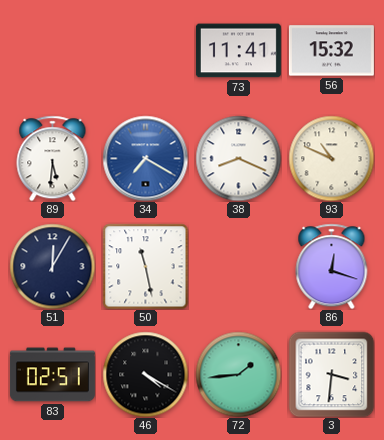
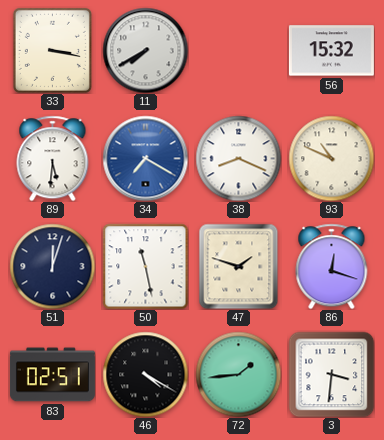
33: none -> 3:17
11: none -> 7:40
73: 11:41 -> none
51: 12:05 -> 12:03
47: none -> 1:48
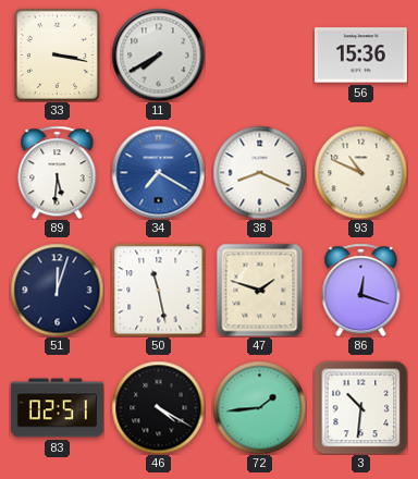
56: 15:32 -> 15:36
3: 3:31 -> 10:31
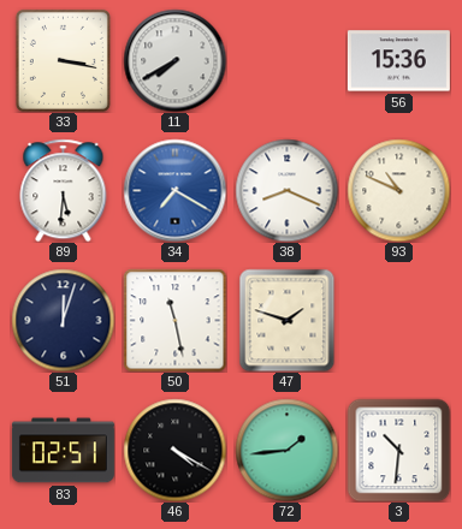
86: 12:18 -> none
